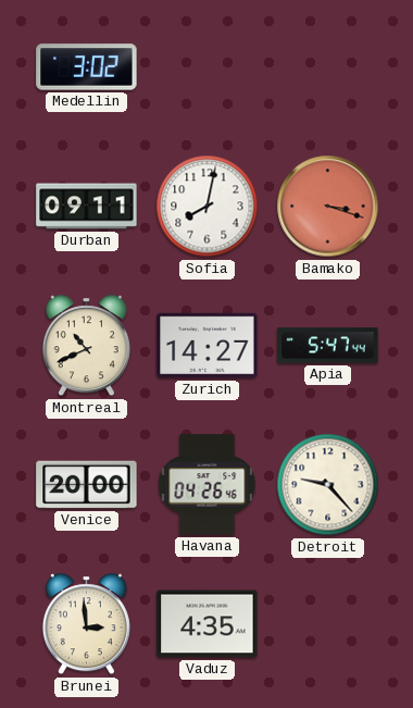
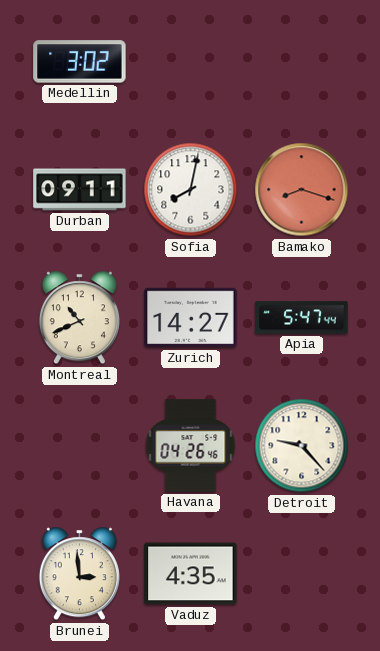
Bamako: 3:18 -> 8:18
Venice: 20:00 -> none
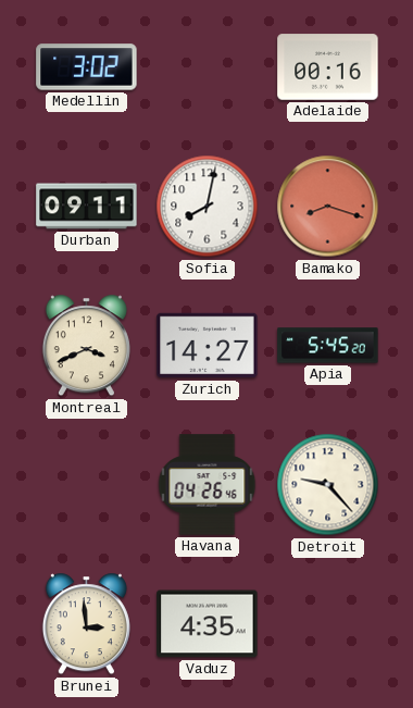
Adelaide: none -> 00:16
Montreal: 10:41 -> 3:41
Apia: 5:47 -> 5:45
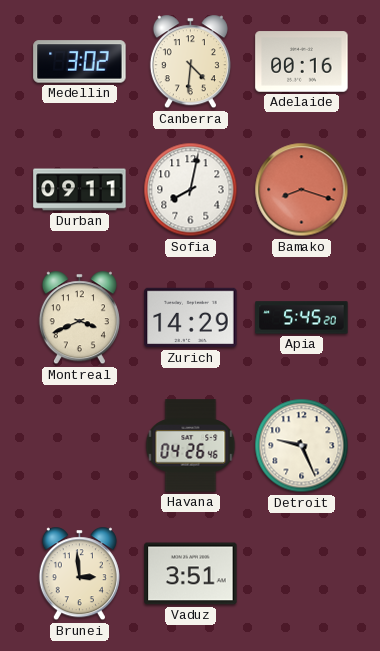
Canberra: none -> 4:31
Zurich: 14:27 -> 14:29
Detroit: 9:23 -> 9:26
Vaduz: 4:35 -> 3:51
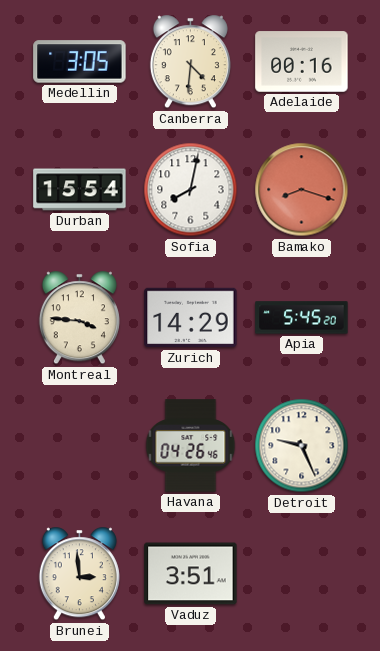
Medellin: 3:02 -> 3:05
Durban: 09:11 -> 15:54
Montreal: 3:41 -> 3:46
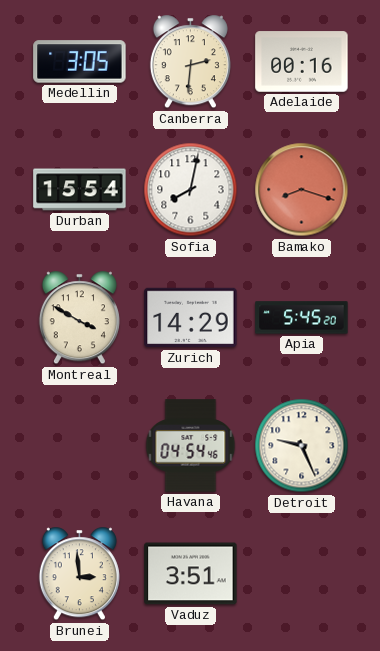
Canberra: 4:31 -> 2:31
Montreal: 3:46 -> 3:50
Havana: 04:26 -> 04:54
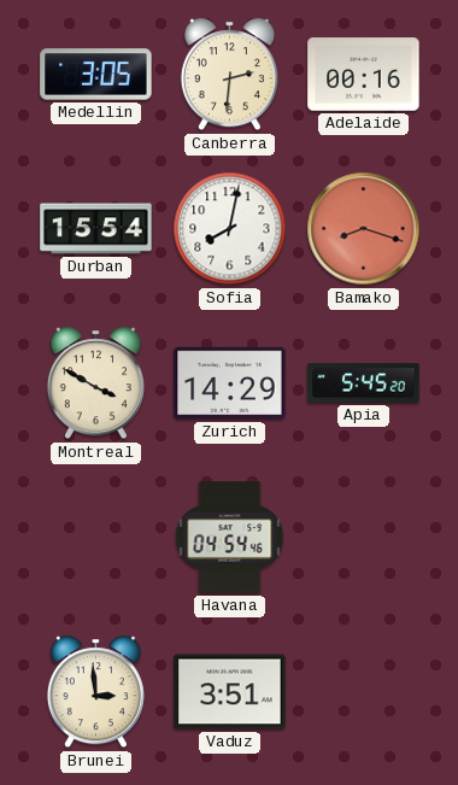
Detroit: 9:26 -> none
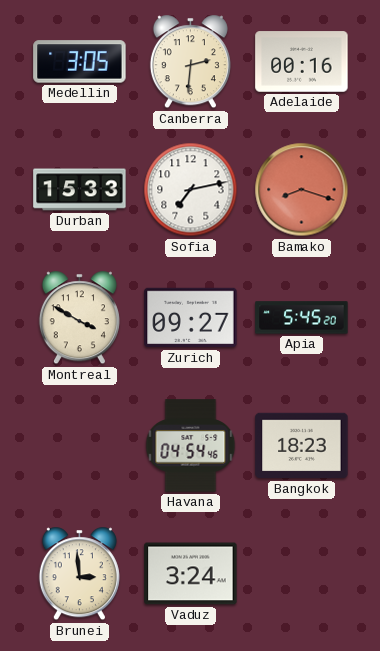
Durban: 15:54 -> 15:33
Sofia: 8:02 -> 7:13
Zurich: 14:29 -> 09:27
Bangkok: none -> 18:23
Vaduz: 3:51 -> 3:24
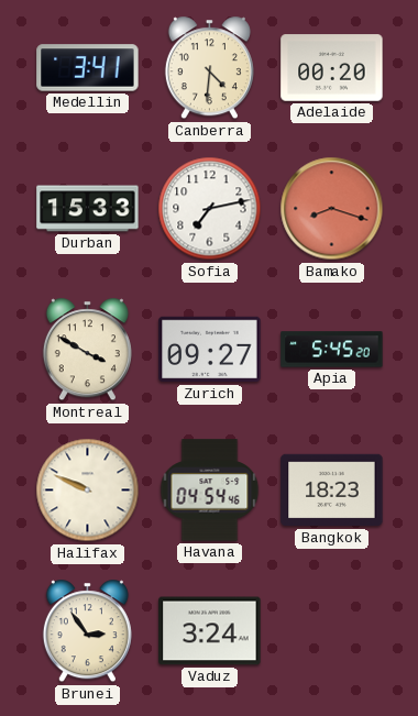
Medellin: 3:05 -> 3:41
Canberra: 2:31 -> 4:31
Adelaide: 00:16 -> 00:20
Halifax: none -> 9:49
Brunei: 2:59 -> 2:54
